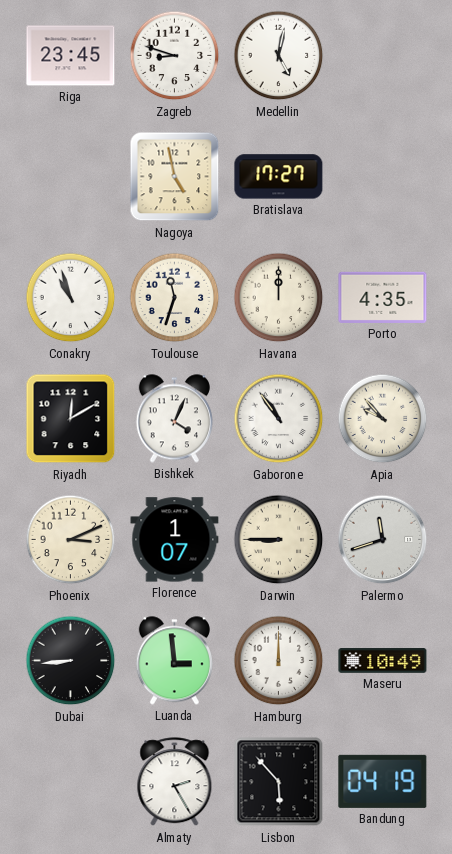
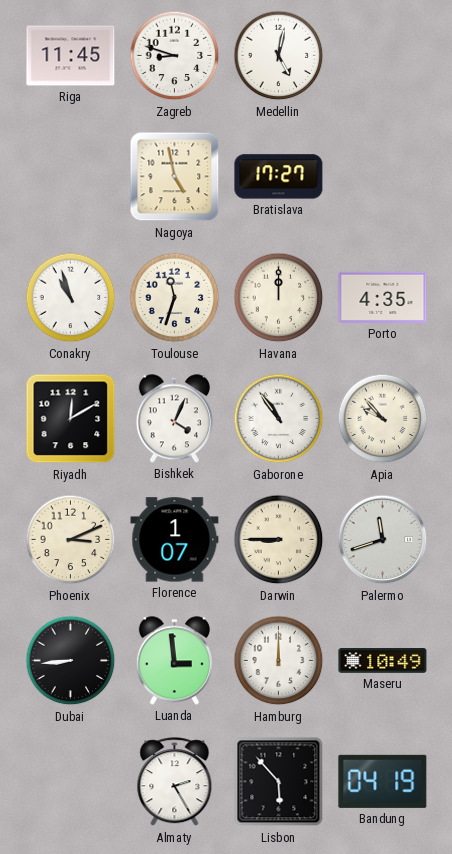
Riga: 23:45 -> 11:45
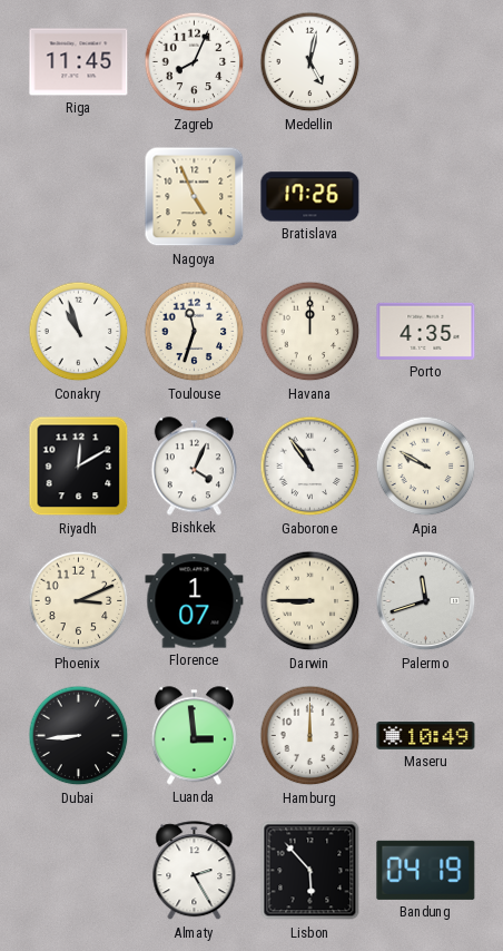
Zagreb: 8:48 -> 8:04
Nagoya: 4:58 -> 4:56
Bratislava: 17:27 -> 17:26
Apia: 9:53 -> 9:50
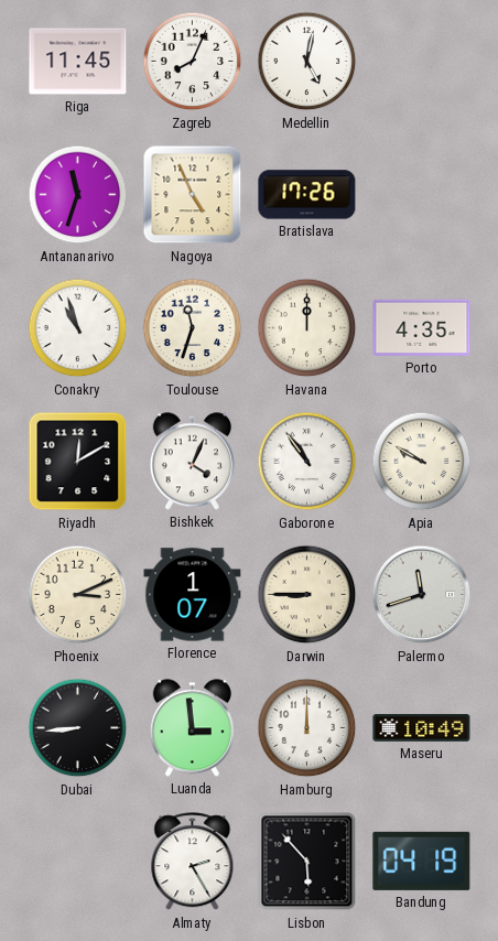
Antananarivo: none -> 11:33
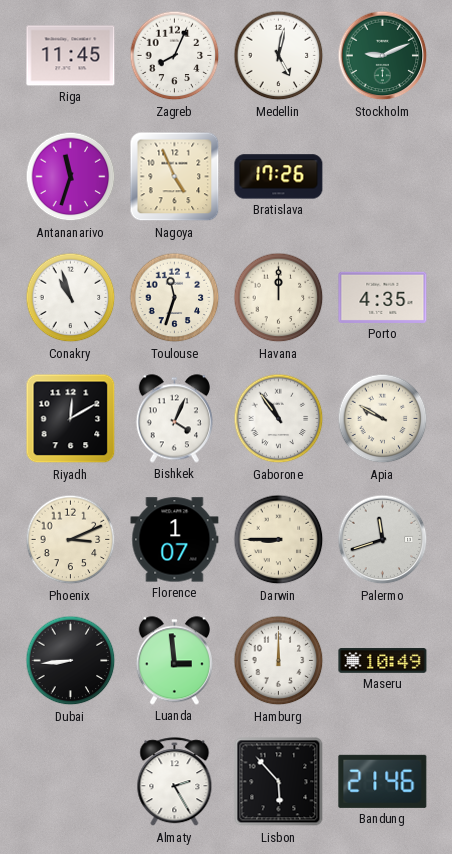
Stockholm: none -> 9:11
Bandung: 04:19 -> 21:46
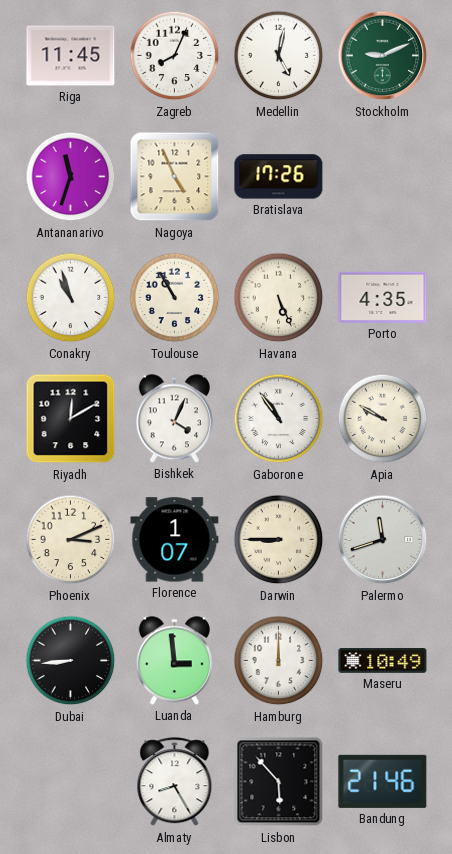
Toulouse: 11:33 -> 10:55
Havana: 12:00 -> 5:26
Almaty: 2:25 -> 8:25
